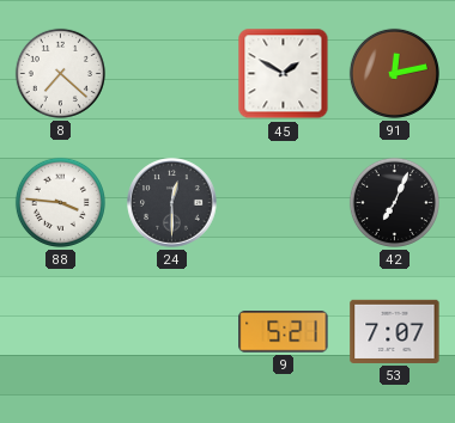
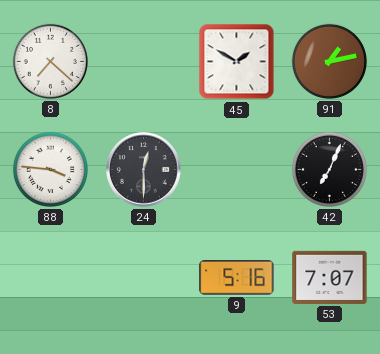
91: 12:13 -> 1:13
9: 5:21 -> 5:16
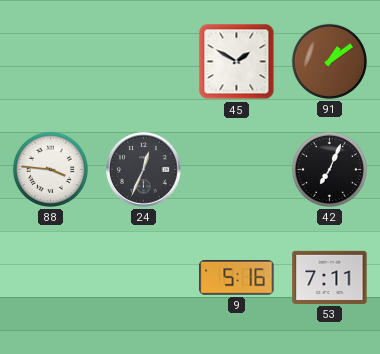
8: 7:22 -> none
91: 1:13 -> 1:09
24: 12:30 -> 12:34
53: 7:07 -> 7:11
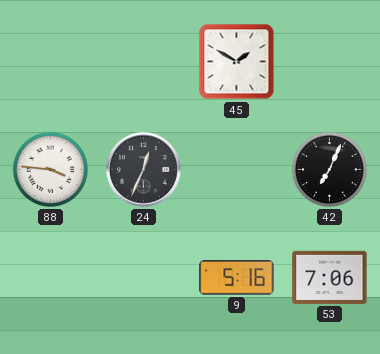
91: 1:09 -> none
53: 7:11 -> 7:06
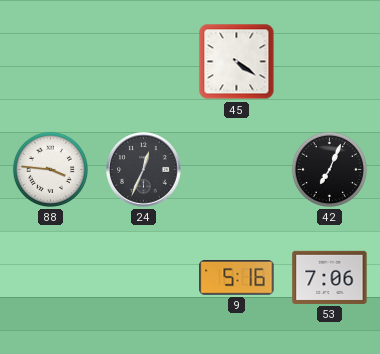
45: 1:50 -> 4:21
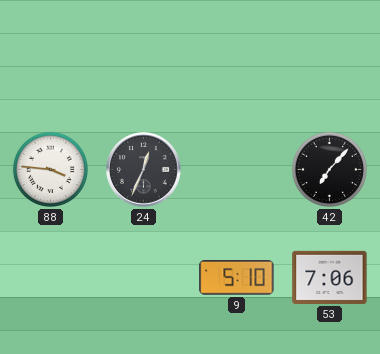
45: 4:21 -> none
42: 7:04 -> 7:07
9: 5:16 -> 5:10
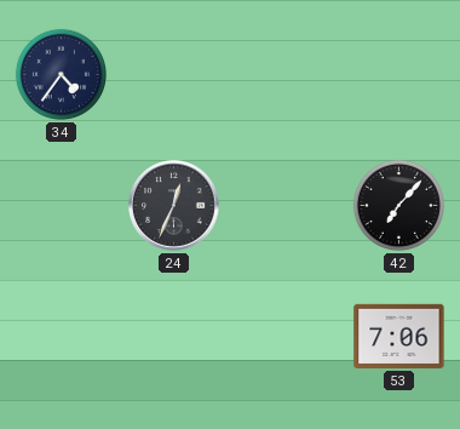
34: none -> 4:36
88: 3:46 -> none
9: 5:10 -> none
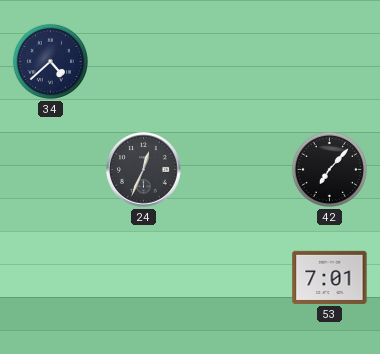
34: 4:36 -> 4:38
53: 7:06 -> 7:01
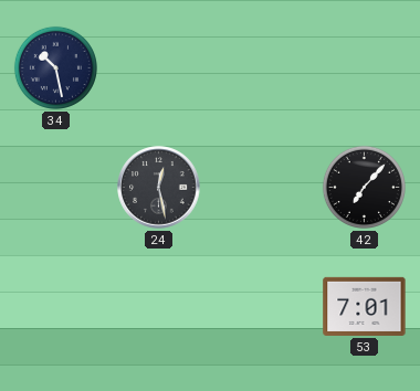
34: 4:38 -> 10:28
24: 12:34 -> 12:28
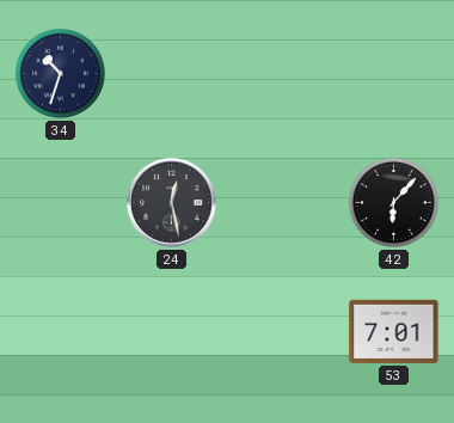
34: 10:28 -> 10:33
42: 7:07 -> 6:07
